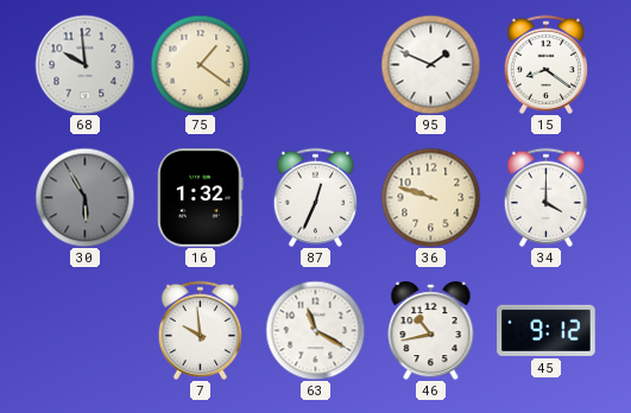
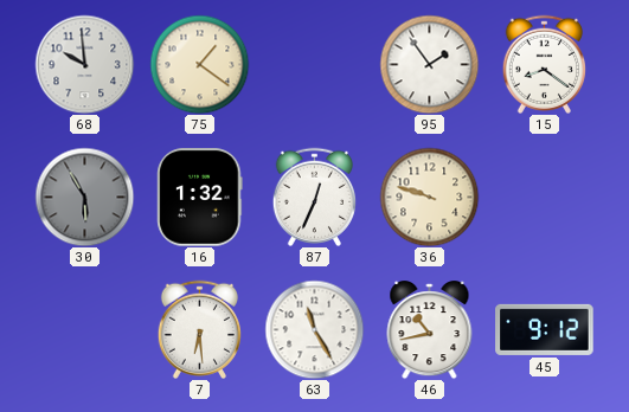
95: 1:49 -> 1:54
34: 4:00 -> none
7: 9:59 -> 6:29
63: 11:20 -> 11:25
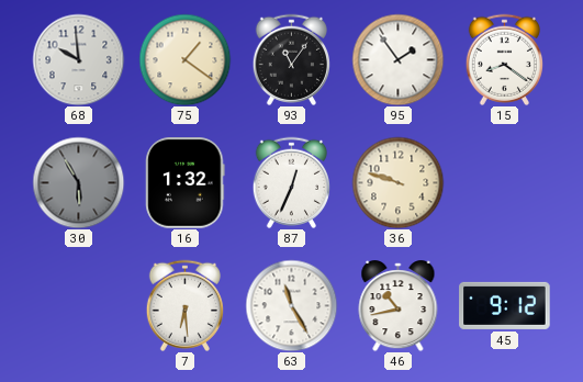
93: none -> 11:06
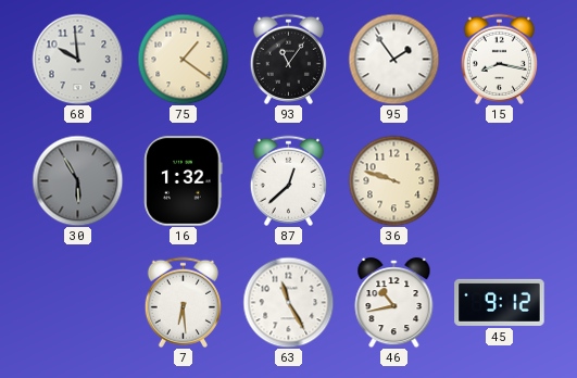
15: 8:21 -> 8:17
87: 12:34 -> 12:38
